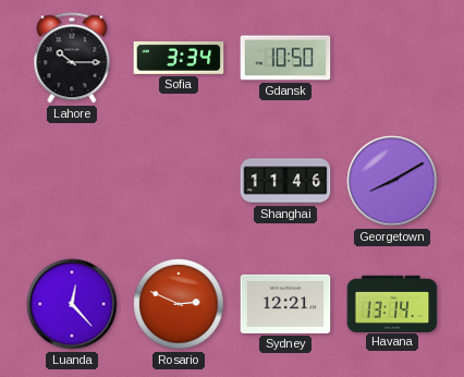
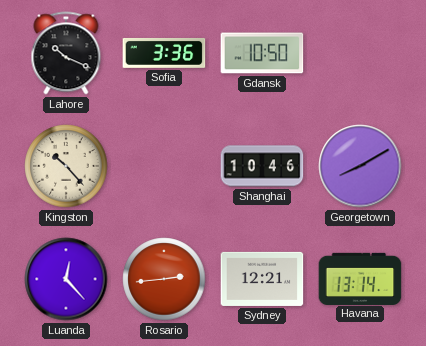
Lahore: 10:15 -> 10:19
Sofia: 3:34 -> 3:36
Kingston: none -> 10:23
Shanghai: 11:46 -> 10:46
Rosario: 2:49 -> 2:44
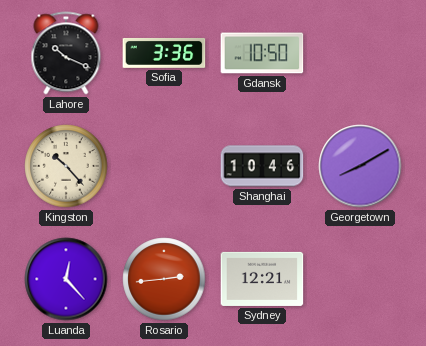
Havana: 13:14 -> none
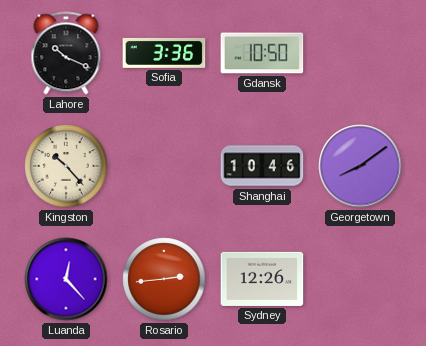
Georgetown: 8:10 -> 8:09
Sydney: 12:21 -> 12:26
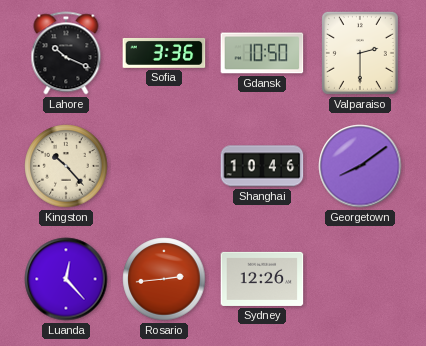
Valparaiso: none -> 2:30
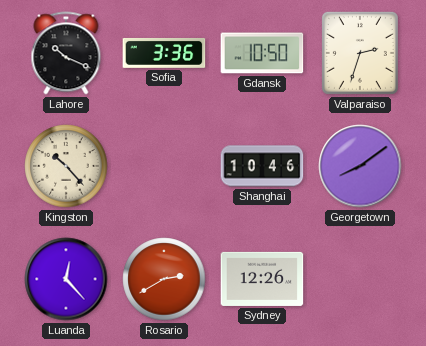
Valparaiso: 2:30 -> 2:33
Rosario: 2:44 -> 2:40
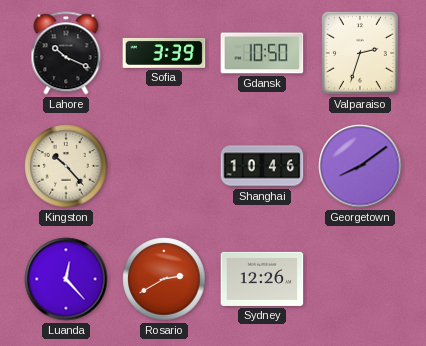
Sofia: 3:36 -> 3:39
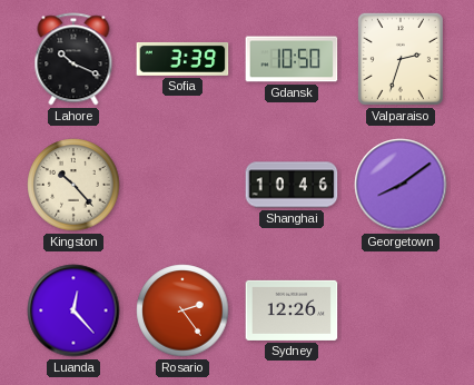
Rosario: 2:40 -> 2:24
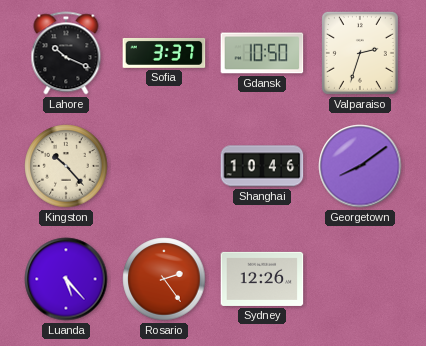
Sofia: 3:39 -> 3:37
Luanda: 12:23 -> 5:23
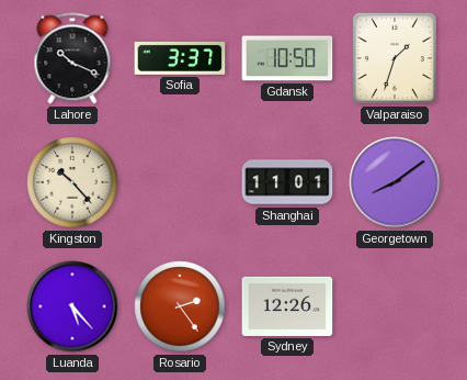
Valparaiso: 2:33 -> 1:33
Shanghai: 10:46 -> 11:01
